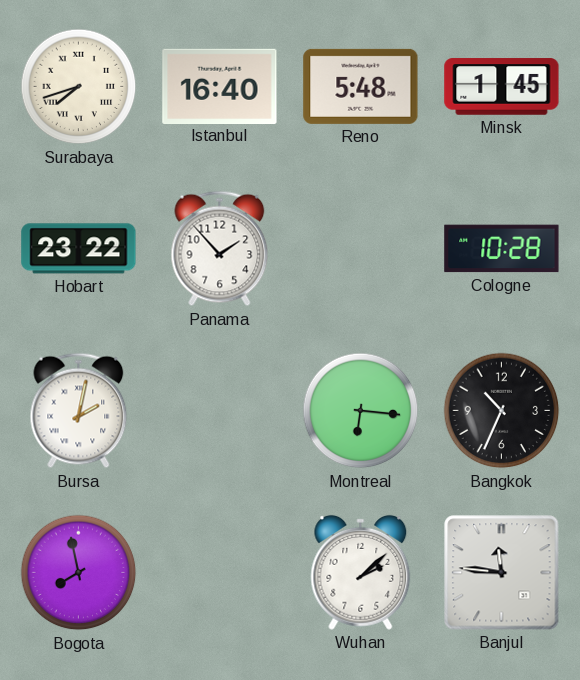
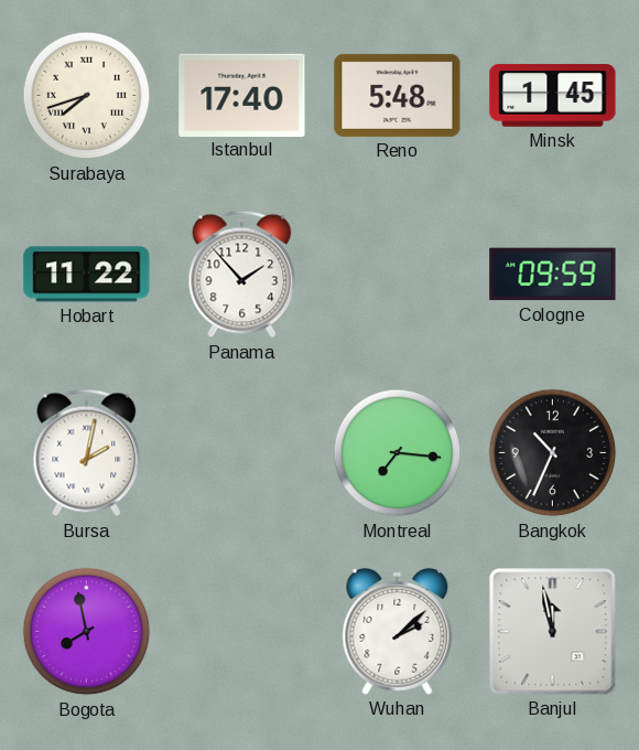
Istanbul: 16:40 -> 17:40
Hobart: 23:22 -> 11:22
Cologne: 10:28 -> 09:59
Montreal: 6:16 -> 7:16
Banjul: 11:46 -> 11:58
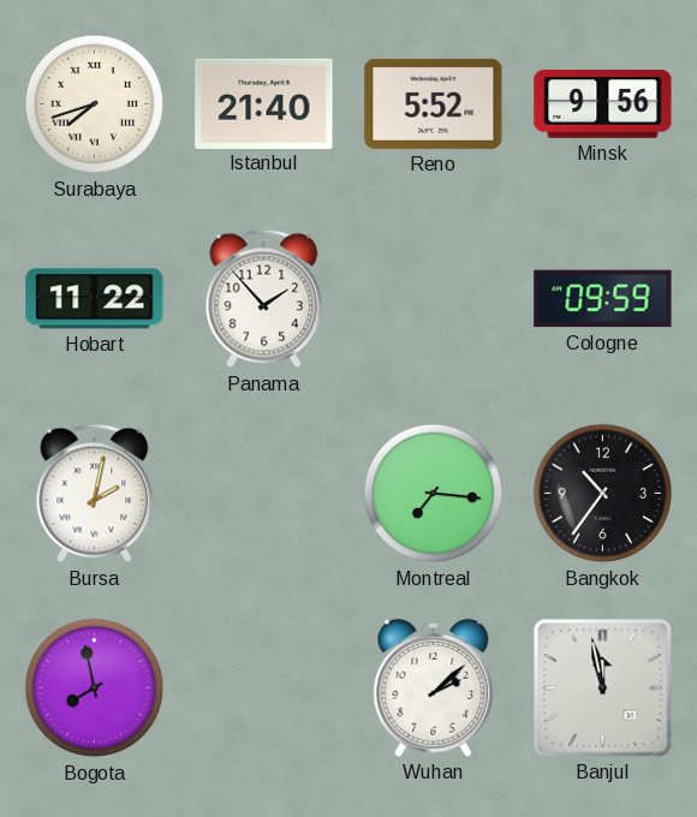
Istanbul: 17:40 -> 21:40
Reno: 5:48 -> 5:52
Minsk: 1:45 -> 9:56
Bangkok: 10:34 -> 10:36
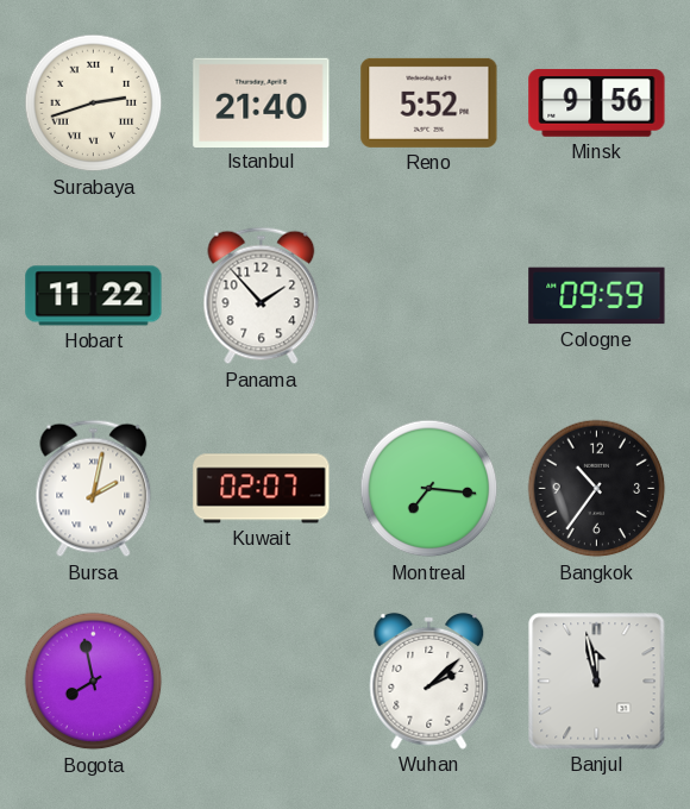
Surabaya: 7:42 -> 2:42
Kuwait: none -> 02:07
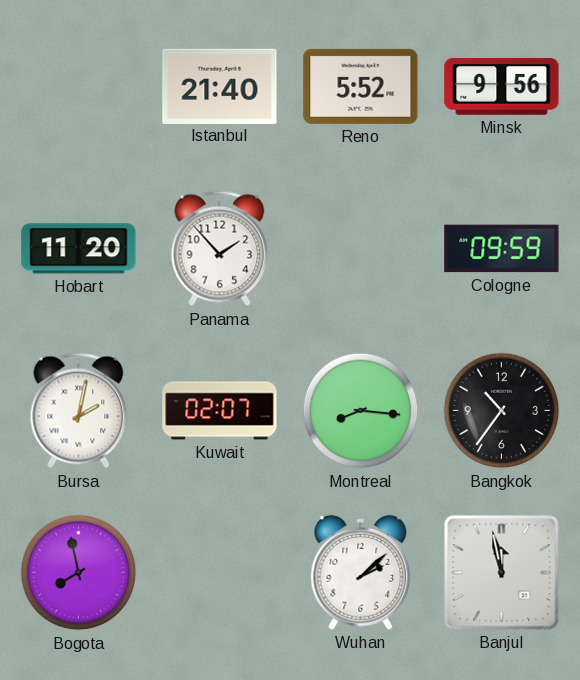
Surabaya: 2:42 -> none
Hobart: 11:22 -> 11:20
Montreal: 7:16 -> 8:16
